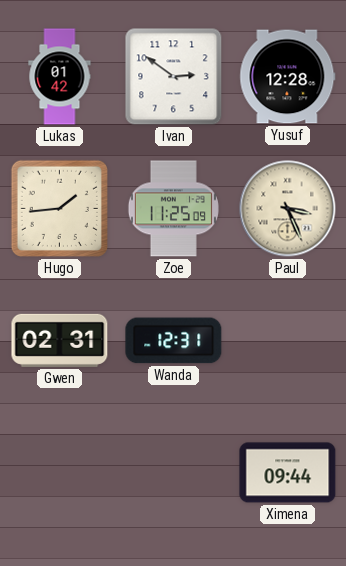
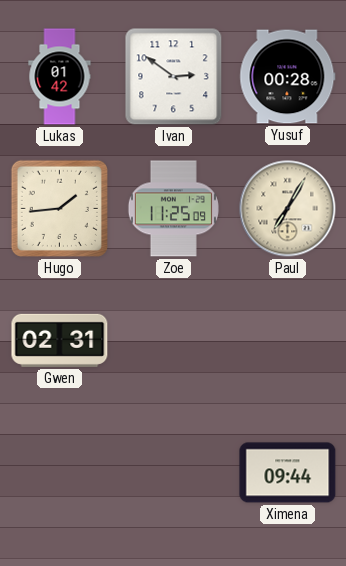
Yusuf: 12:28 -> 00:28
Paul: 3:26 -> 7:05
Wanda: 12:31 -> none
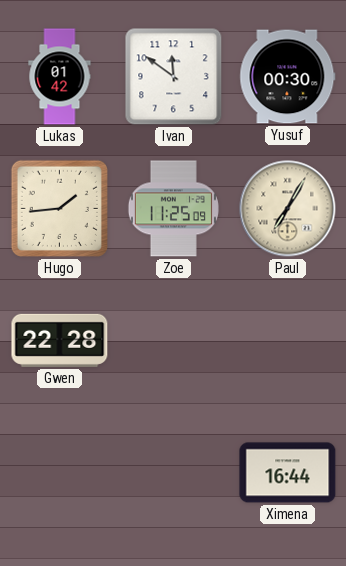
Ivan: 2:51 -> 11:51
Yusuf: 00:28 -> 00:30
Gwen: 02:31 -> 22:28
Ximena: 09:44 -> 16:44
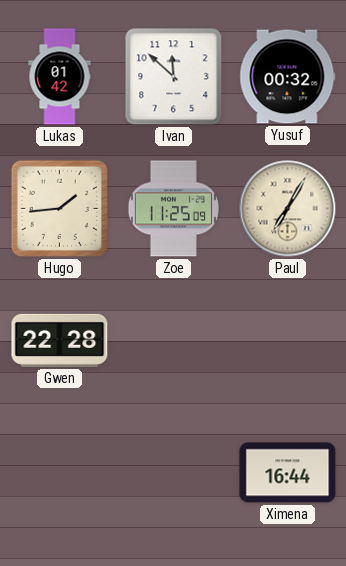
Ivan: 11:51 -> 11:52
Yusuf: 00:30 -> 00:32
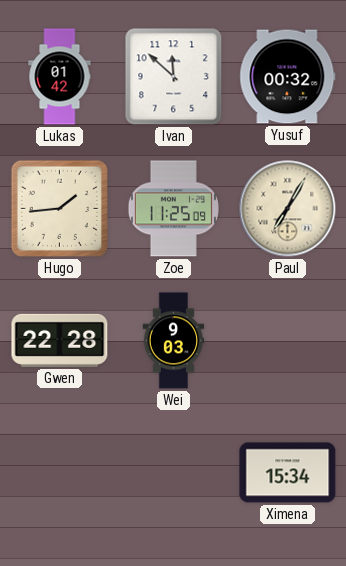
Wei: none -> 9:03
Ximena: 16:44 -> 15:34
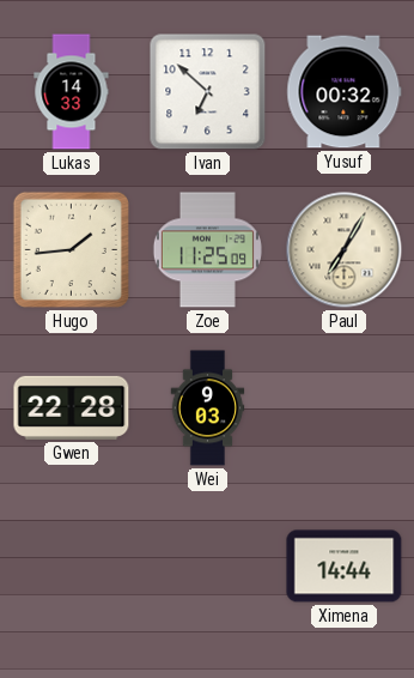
Lukas: 01:42 -> 14:33
Ivan: 11:52 -> 6:52
Ximena: 15:34 -> 14:44
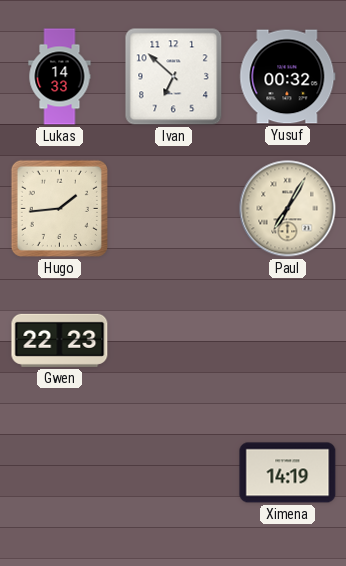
Zoe: 11:25 -> none
Gwen: 22:28 -> 22:23
Wei: 9:03 -> none
Ximena: 14:44 -> 14:19
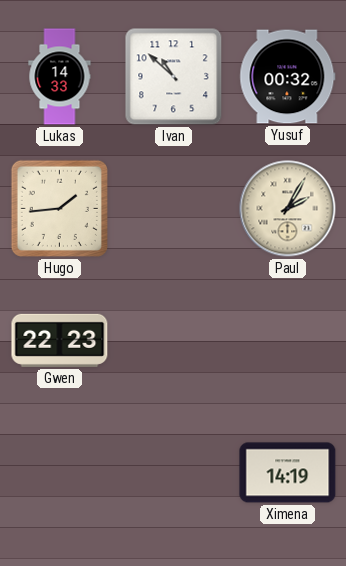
Ivan: 6:52 -> 10:52
Paul: 7:05 -> 2:05
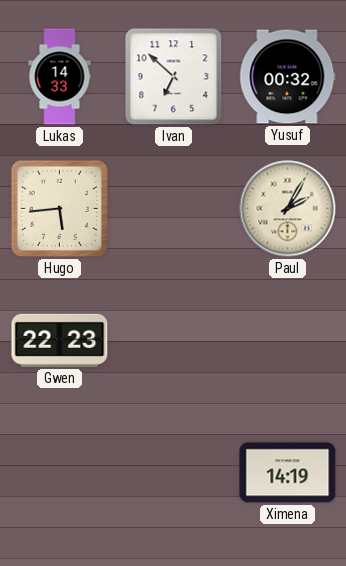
Ivan: 10:52 -> 6:52
Hugo: 1:44 -> 5:44
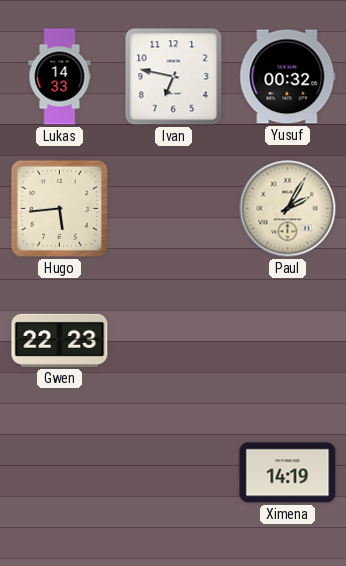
Ivan: 6:52 -> 6:47
